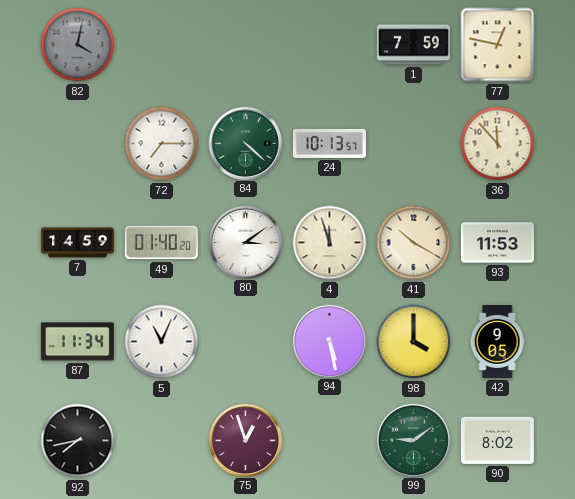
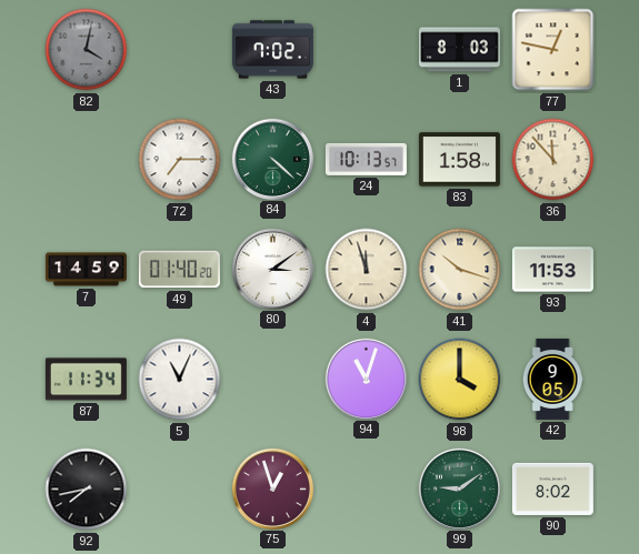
43: none -> 7:02
1: 7:59 -> 8:03
83: none -> 1:58
41: 10:20 -> 10:18
94: 5:28 -> 11:03
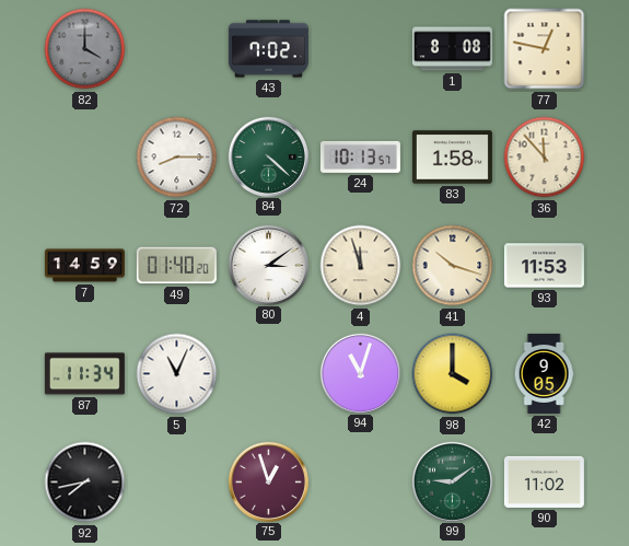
82: 4:02 -> 4:00
1: 8:03 -> 8:08
72: 7:15 -> 8:15
90: 8:02 -> 11:02
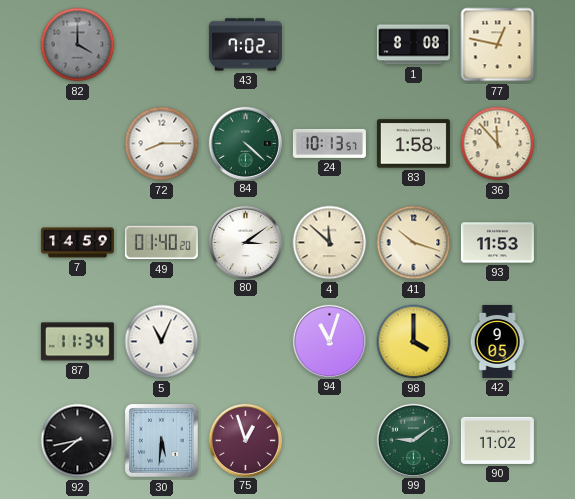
4: 11:57 -> 11:52
30: none -> 5:31
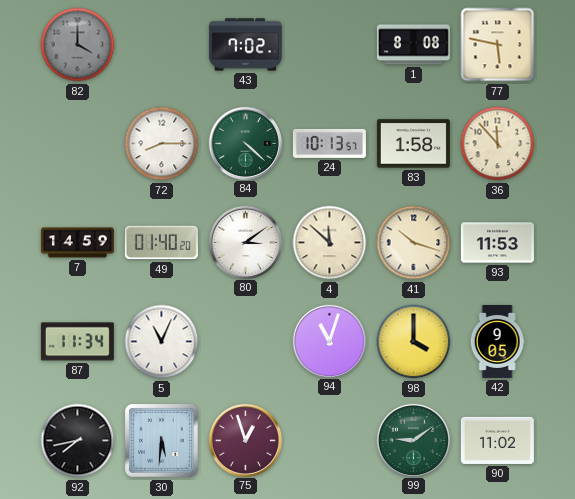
77: 12:47 -> 5:47
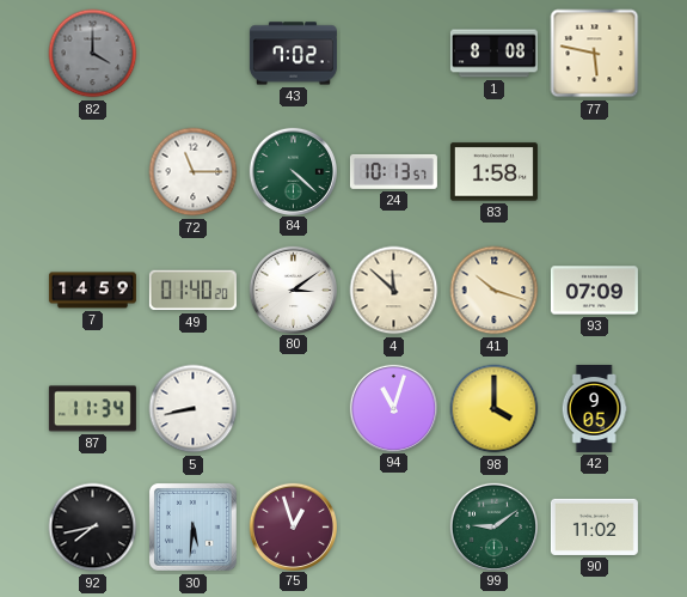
72: 8:15 -> 11:15
36: 11:53 -> none
93: 11:53 -> 07:09
5: 11:04 -> 8:43
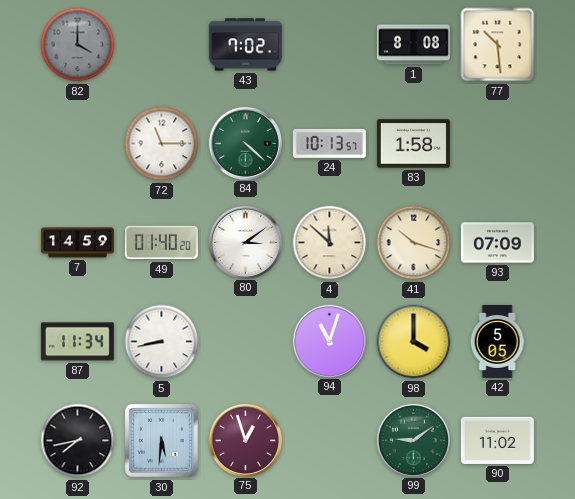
77: 5:47 -> 10:29
42: 9:05 -> 5:05
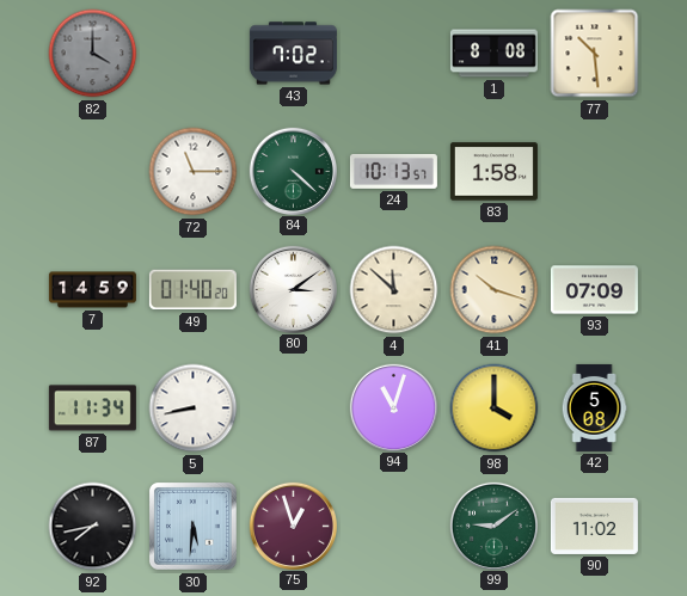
42: 5:05 -> 5:08
